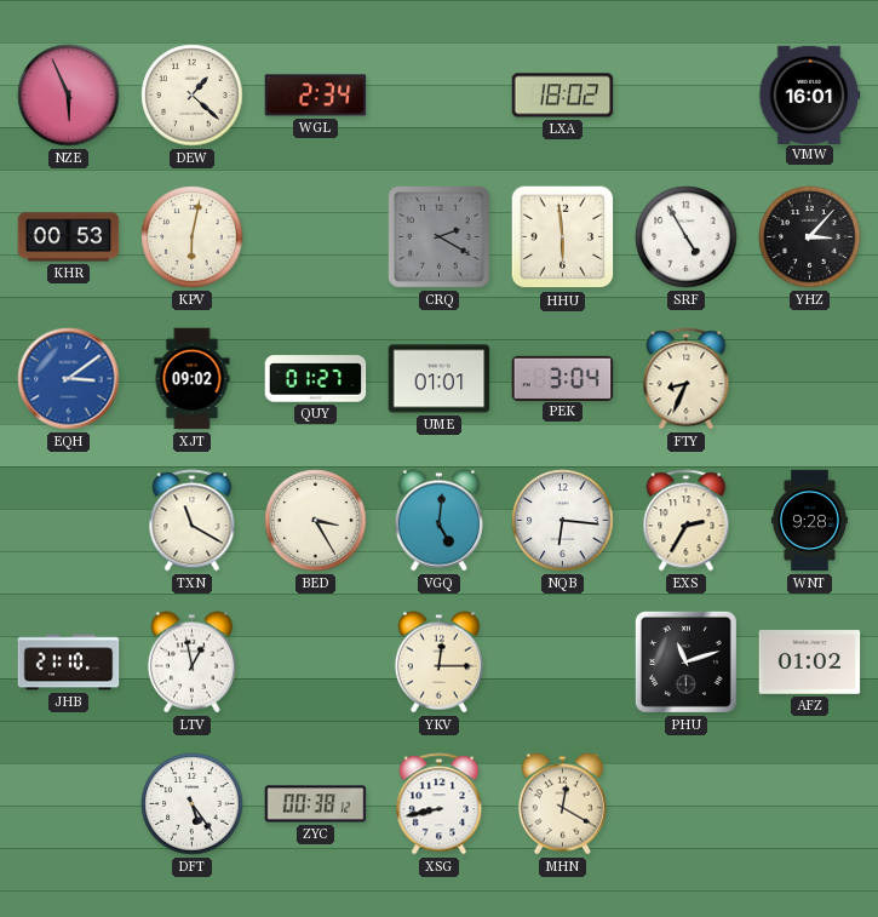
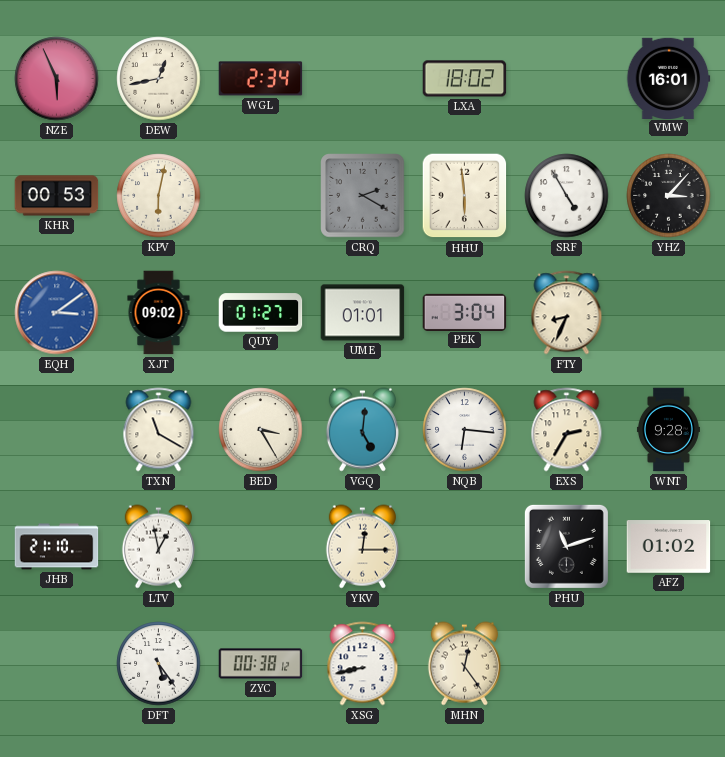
DEW: 1:22 -> 12:43
MHN: 12:20 -> 12:24
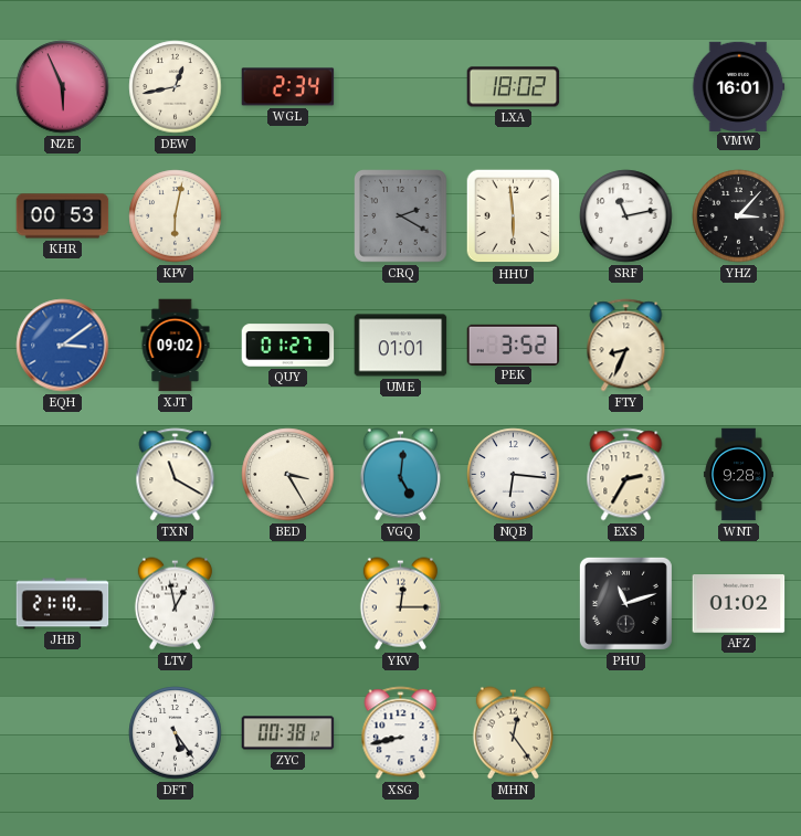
SRF: 4:55 -> 11:13
PEK: 3:04 -> 3:52
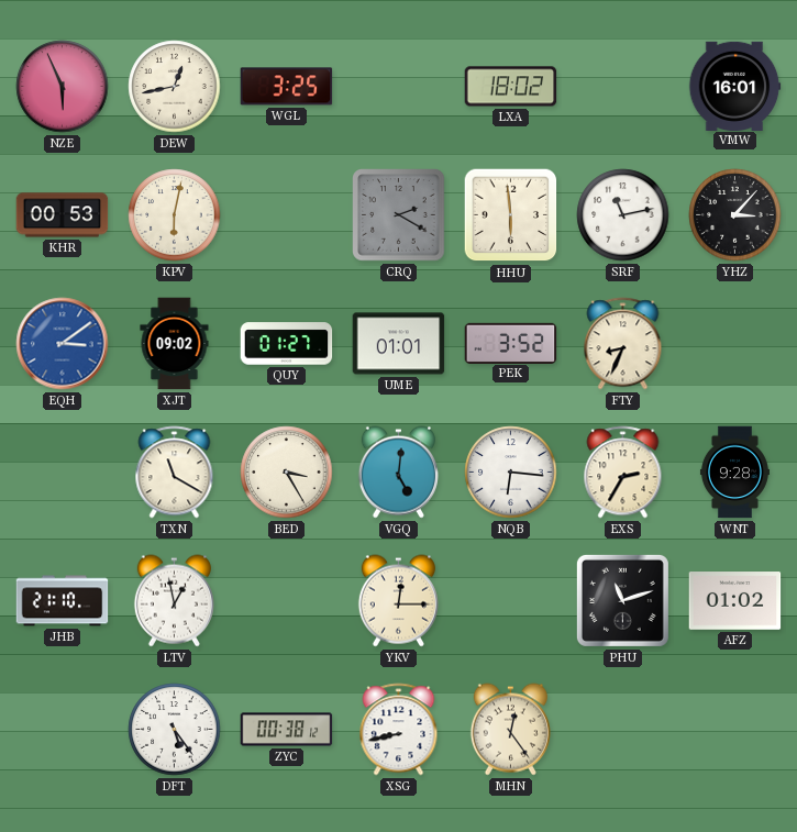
WGL: 2:34 -> 3:25
